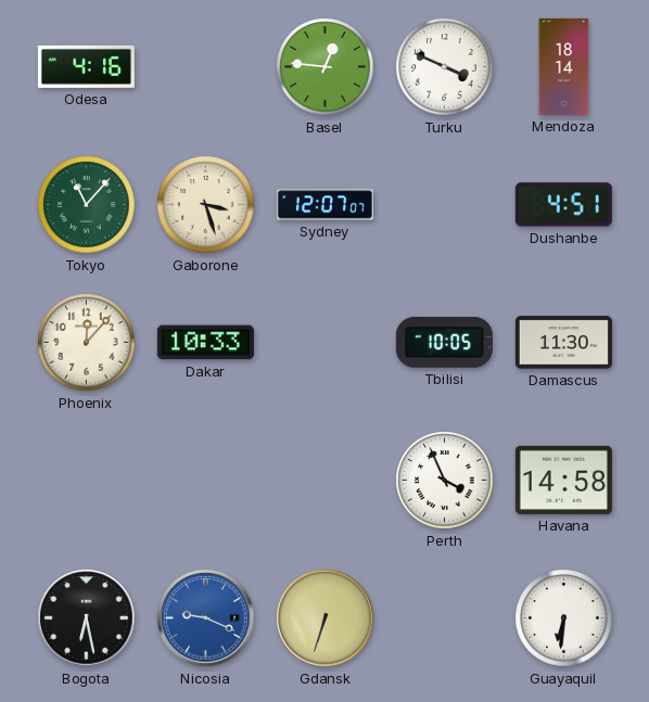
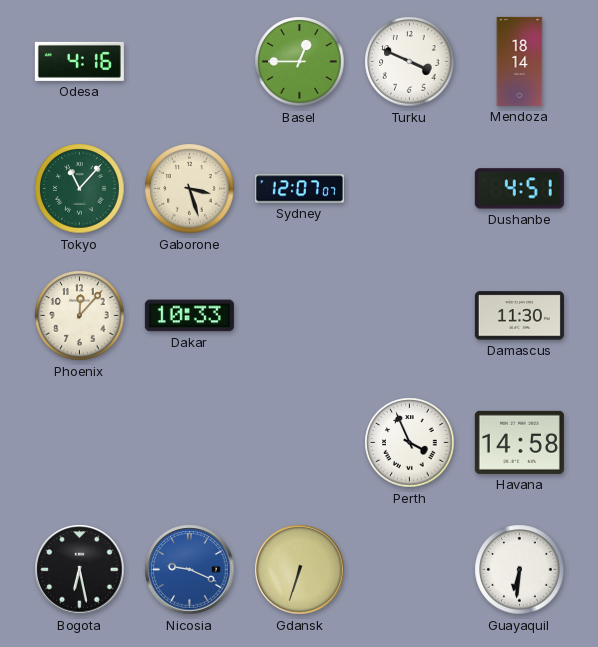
Basel: 12:46 -> 12:45
Tbilisi: 10:05 -> none
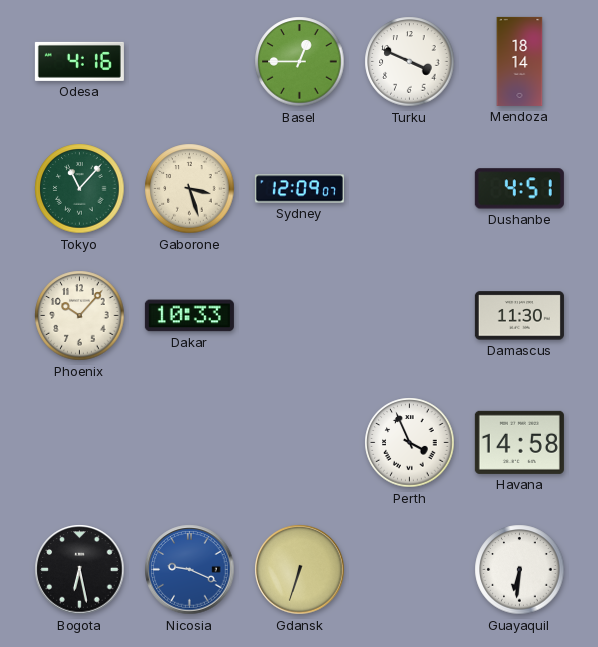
Sydney: 12:07 -> 12:09
Phoenix: 12:07 -> 10:07
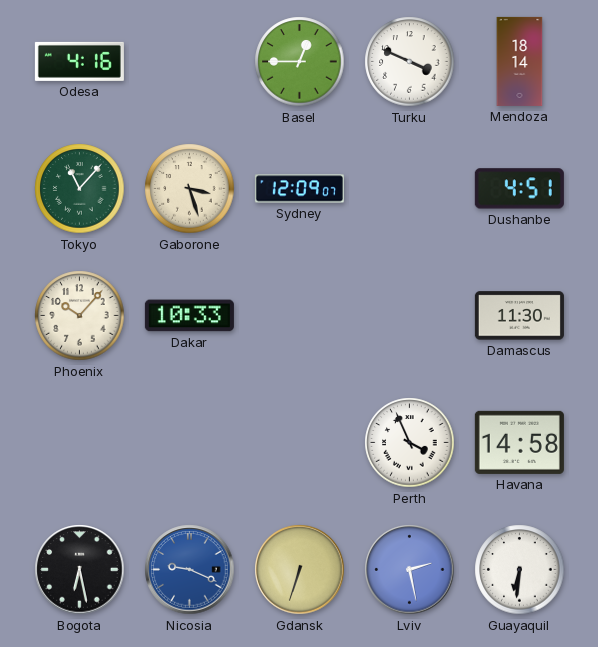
Lviv: none -> 2:28
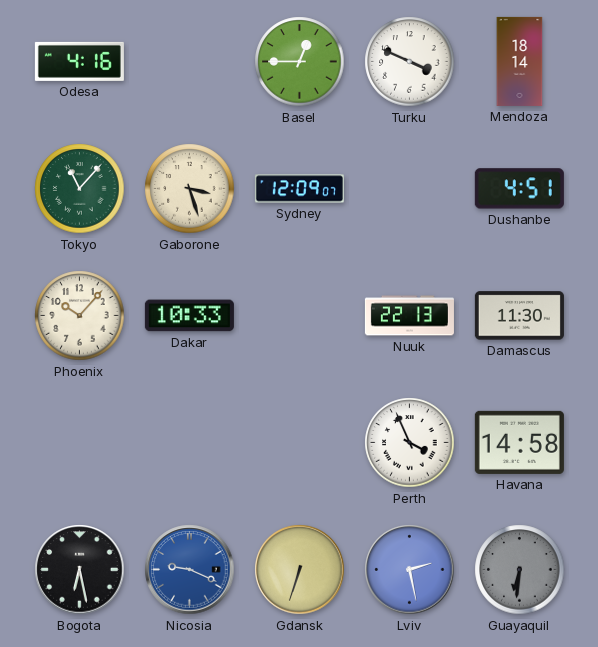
Nuuk: none -> 22:13
Guayaquil dial: white -> grey
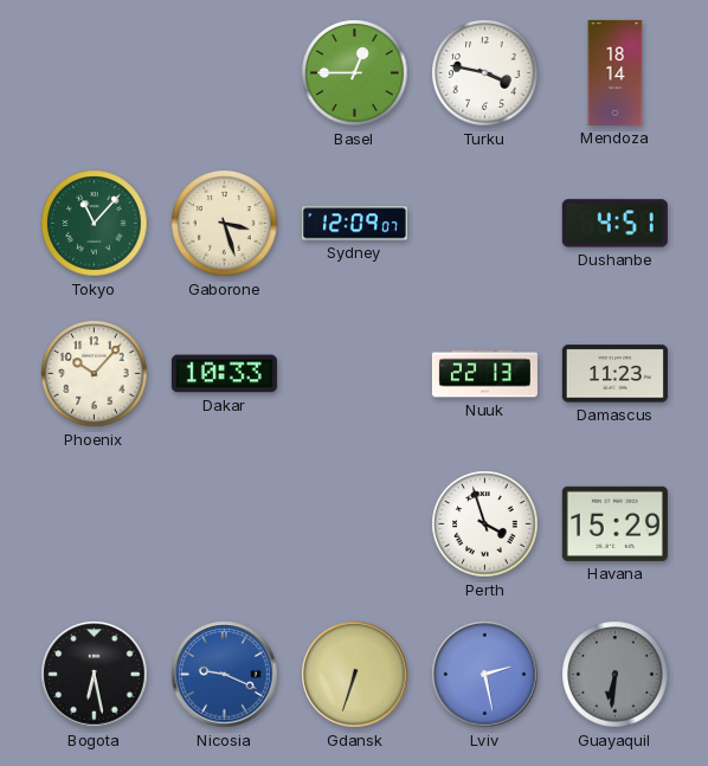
Odesa: 4:16 -> none
Turku: 3:49 -> 3:47
Damascus: 11:30 -> 11:23
Perth: 3:56 -> 3:57
Havana: 14:58 -> 15:29
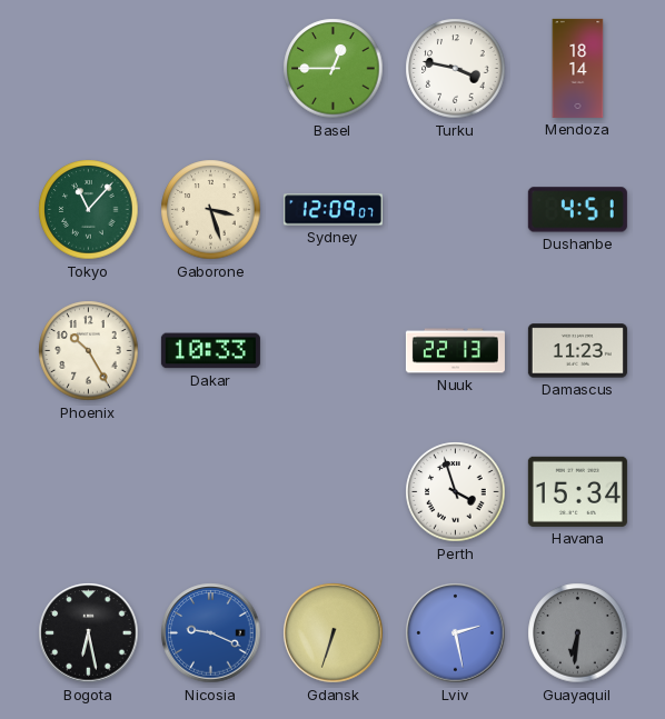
Phoenix: 10:07 -> 10:25
Havana: 15:29 -> 15:34
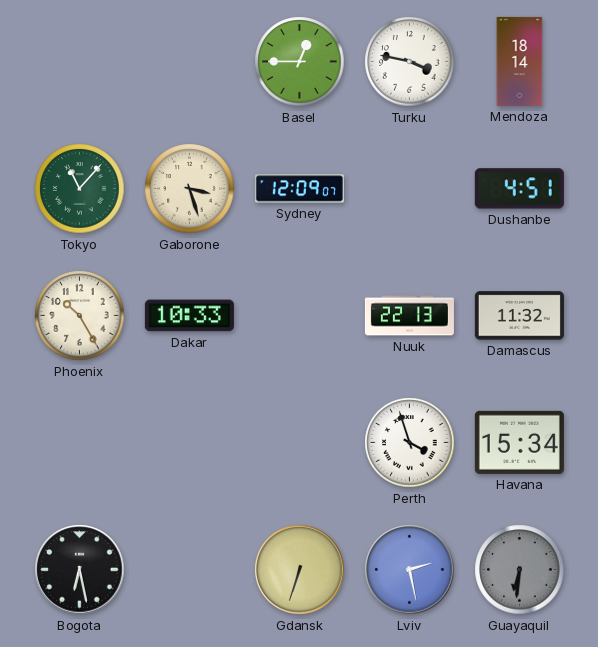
Damascus: 11:23 -> 11:32
Nicosia: 9:19 -> none
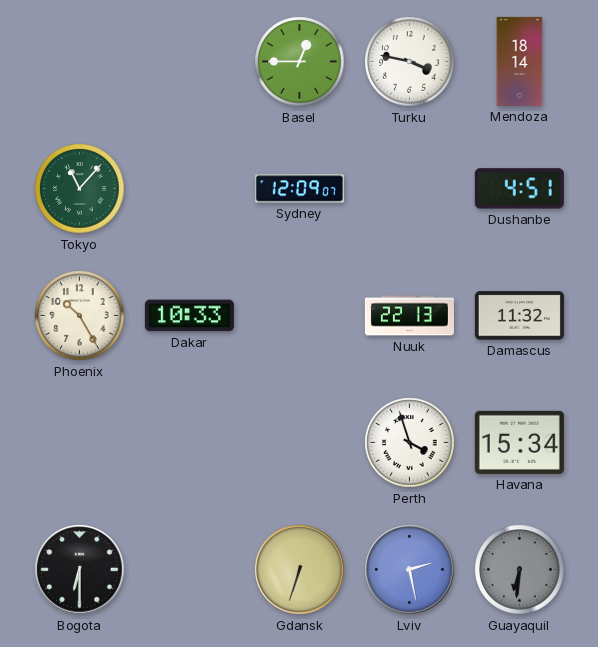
Gaborone: 3:27 -> none
Bogota: 6:28 -> 6:30
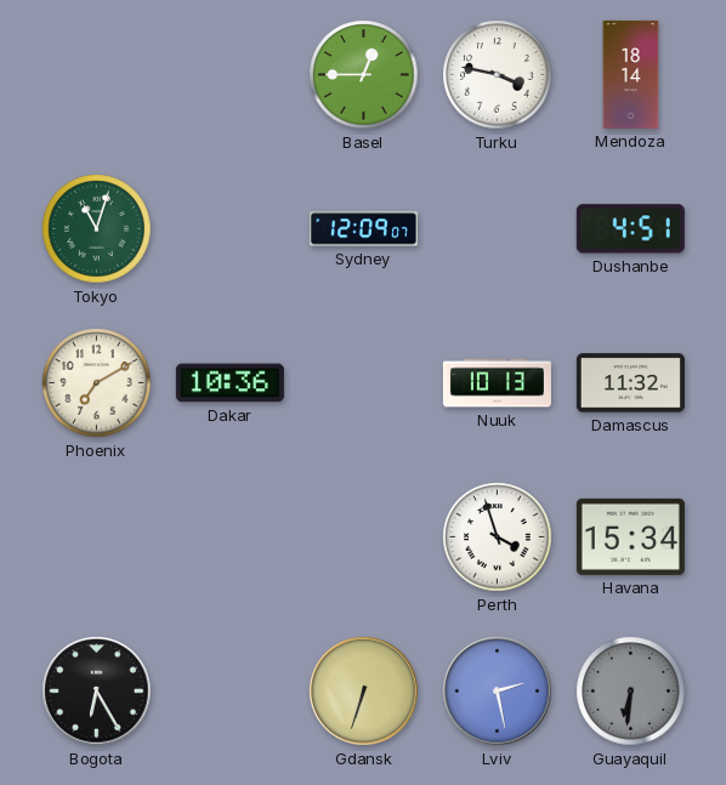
Tokyo: 11:07 -> 11:03
Phoenix: 10:25 -> 7:10
Dakar: 10:33 -> 10:36
Nuuk: 22:13 -> 10:13
Bogota: 6:30 -> 6:25
